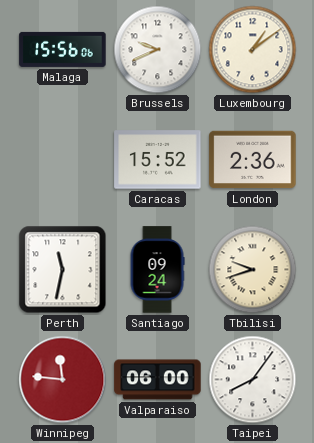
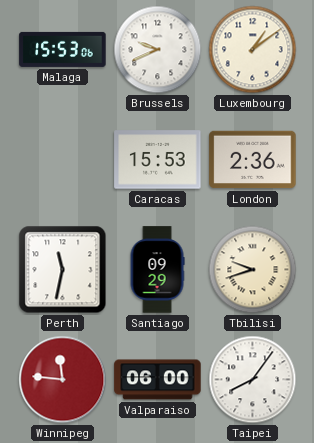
Malaga: 15:56 -> 15:53
Caracas: 15:52 -> 15:53
Santiago: 09:24 -> 09:29
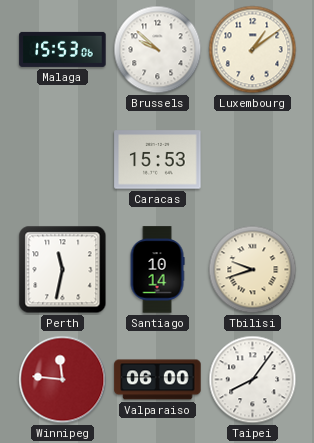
Brussels: 9:41 -> 9:52
London: 2:36 -> none
Santiago: 09:29 -> 10:14
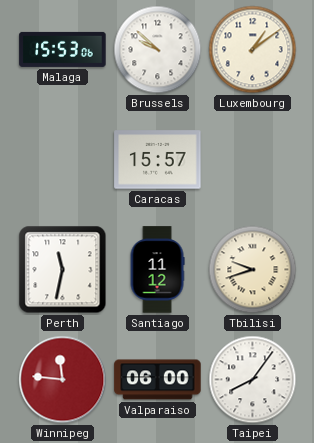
Caracas: 15:53 -> 15:57
Santiago: 10:14 -> 11:12
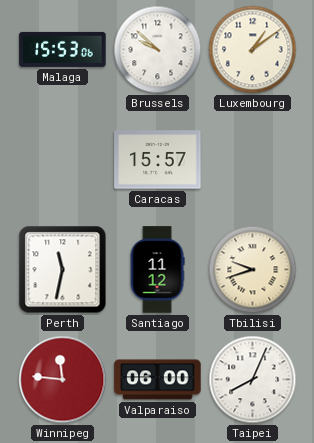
Taipei: 8:06 -> 8:04
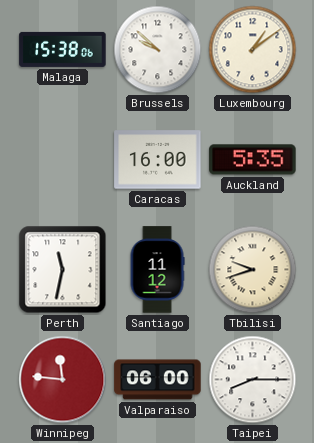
Malaga: 15:53 -> 15:38
Caracas: 15:57 -> 16:00
Auckland: none -> 5:35
Taipei: 8:04 -> 8:15
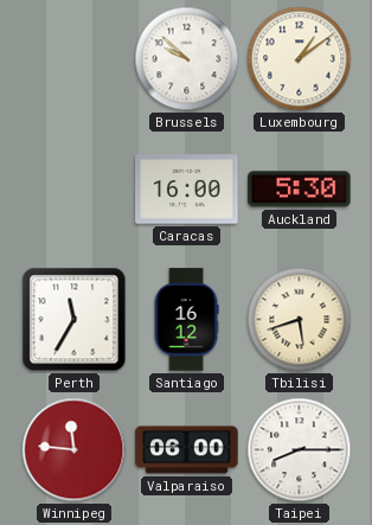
Malaga: 15:38 -> none
Auckland: 5:35 -> 5:30
Perth: 11:32 -> 11:35
Santiago: 11:12 -> 16:12
Tbilisi: 9:42 -> 5:42
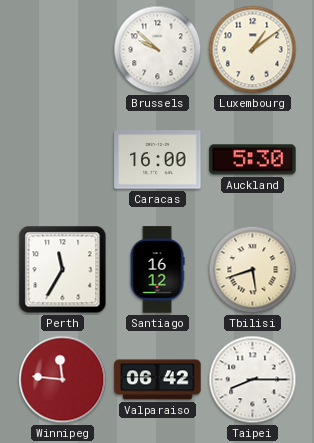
Valparaiso: 06:00 -> 06:42
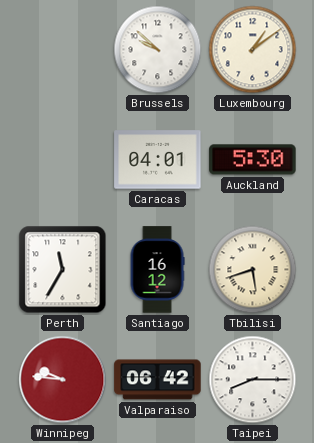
Caracas: 16:00 -> 04:01
Winnipeg: 11:46 -> 9:46
